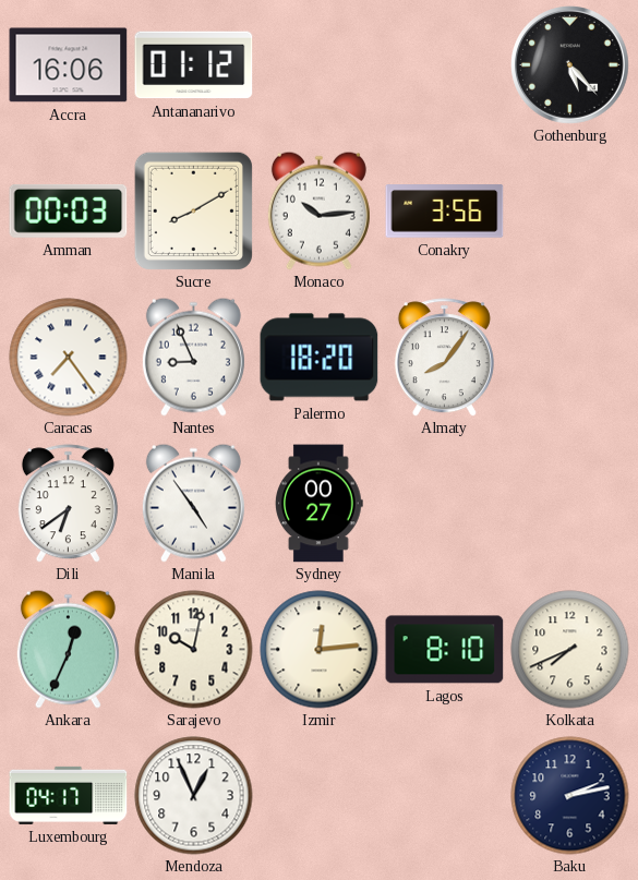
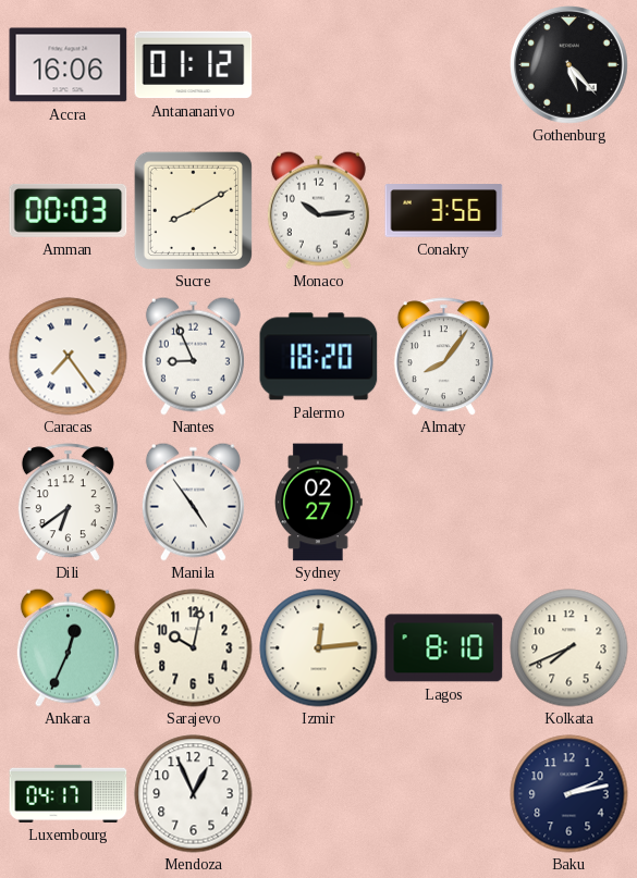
Sydney: 00:27 -> 02:27
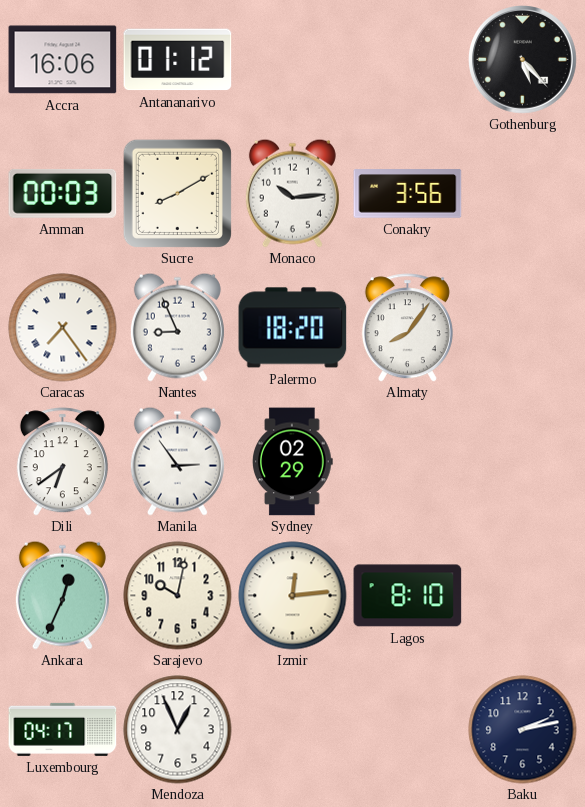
Manila: 4:54 -> 2:54
Sydney: 02:27 -> 02:29
Kolkata: 7:41 -> none
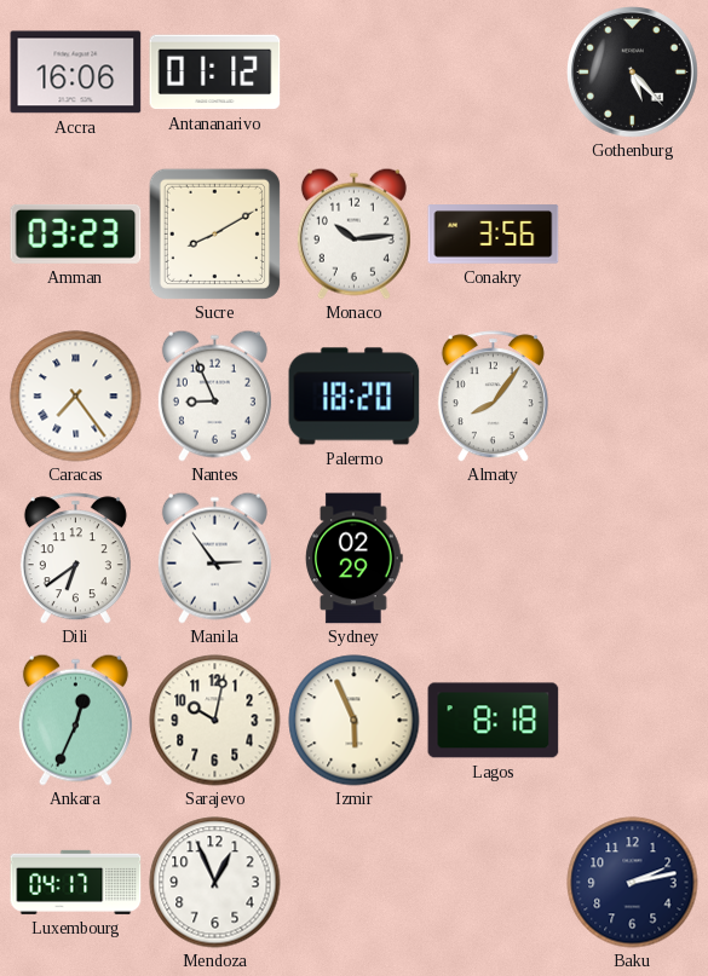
Amman: 00:03 -> 03:23
Izmir: 12:14 -> 5:56
Lagos: 8:10 -> 8:18
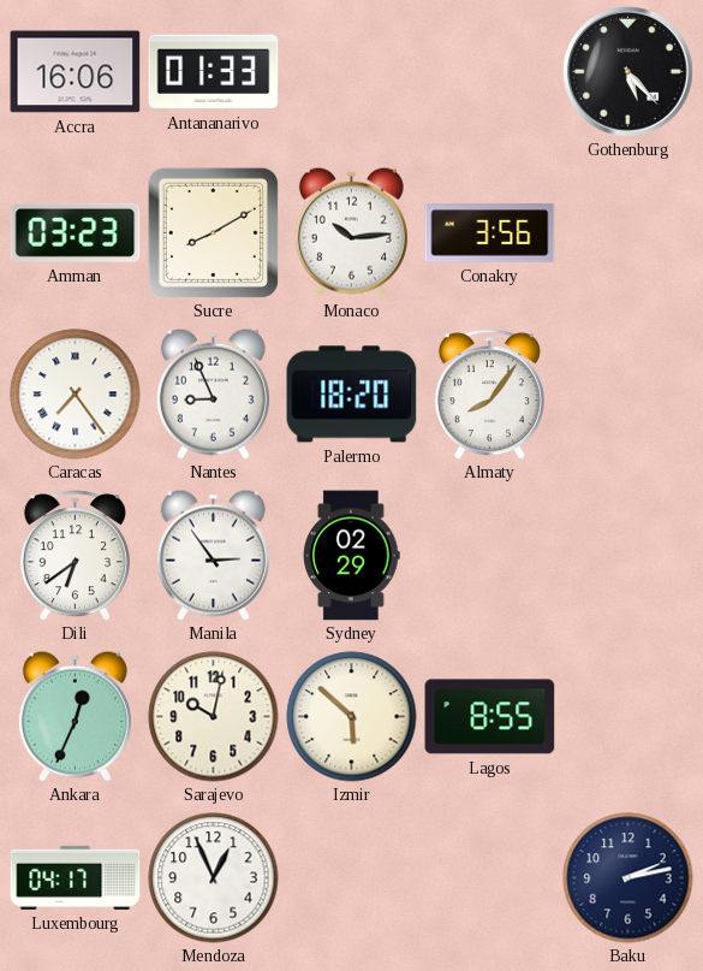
Antananarivo: 01:12 -> 01:33
Izmir: 5:56 -> 5:52
Lagos: 8:18 -> 8:55
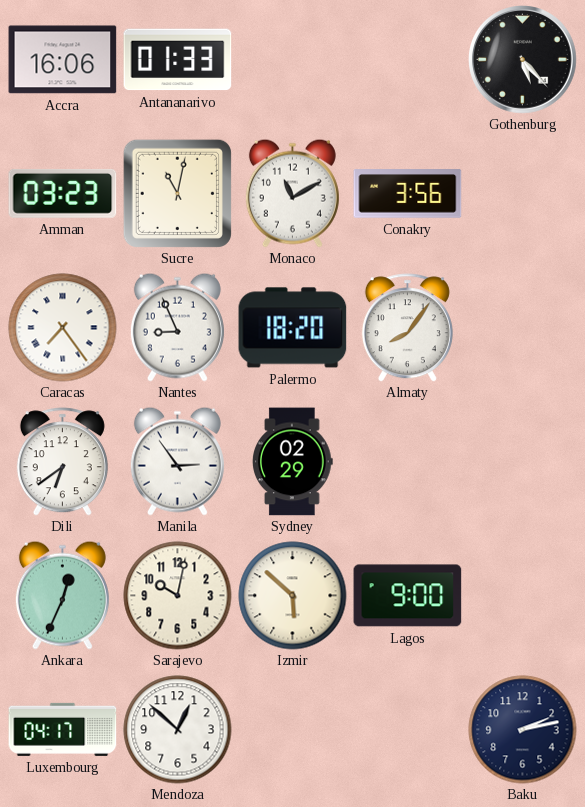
Sucre: 8:10 -> 11:02
Monaco: 10:14 -> 11:10
Lagos: 8:55 -> 9:00
Mendoza: 12:56 -> 12:52
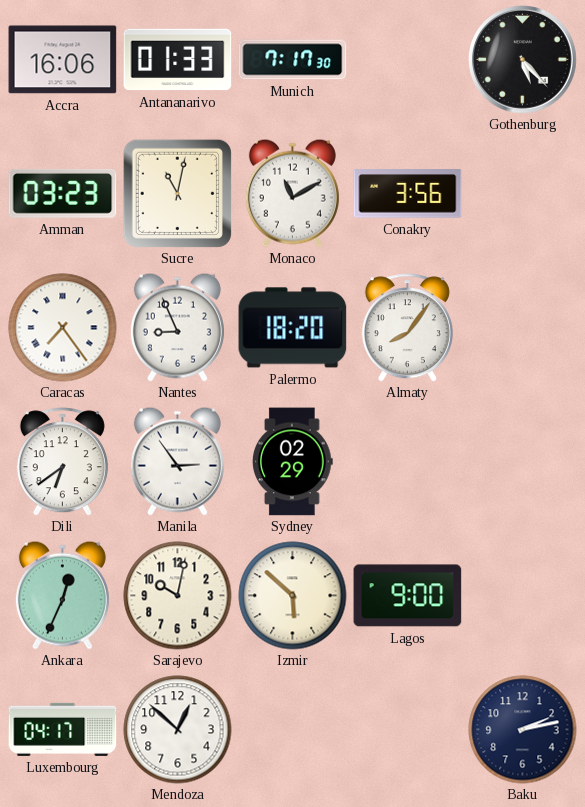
Munich: none -> 7:17
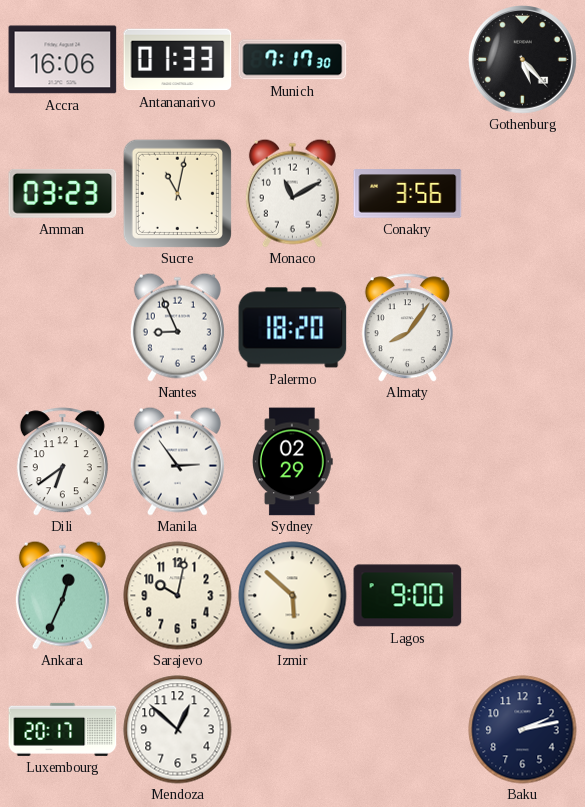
Caracas: 7:24 -> none
Luxembourg: 04:17 -> 20:17
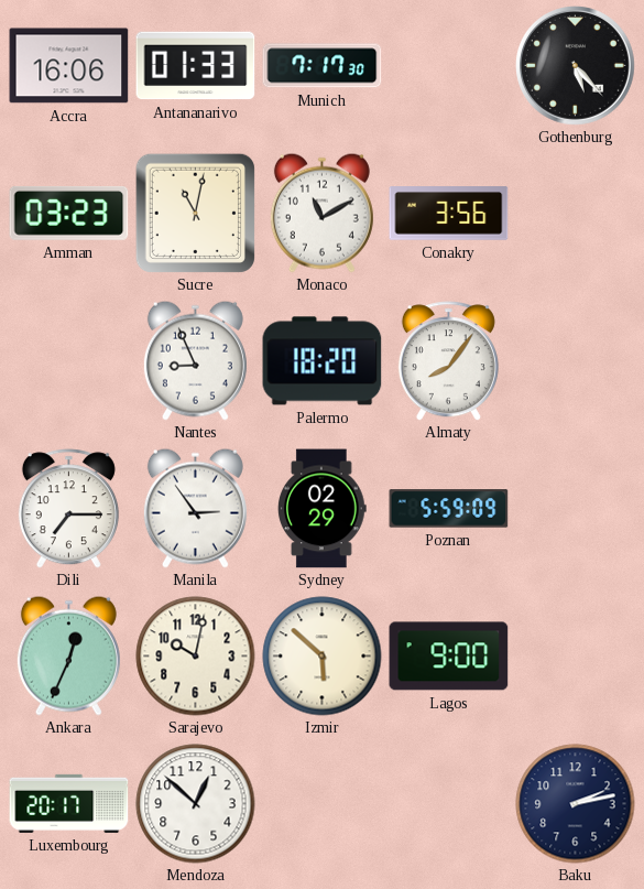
Dili: 6:39 -> 7:15
Poznan: none -> 5:59
